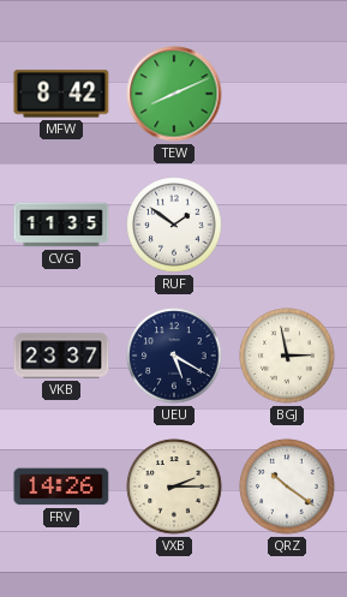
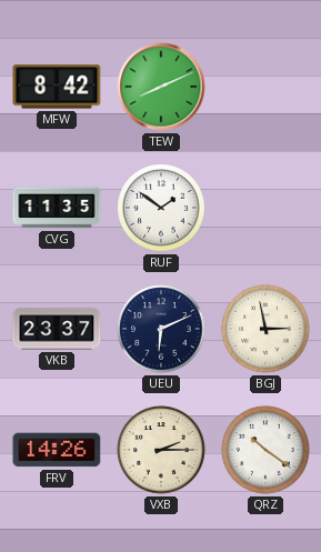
UEU: 5:20 -> 6:11
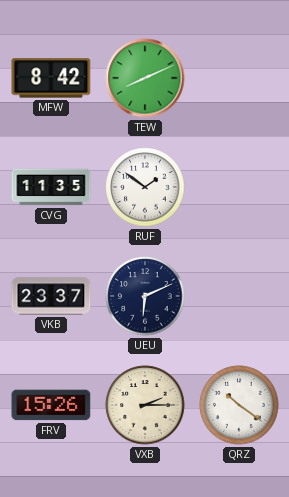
BGJ: 2:58 -> none
FRV: 14:26 -> 15:26
